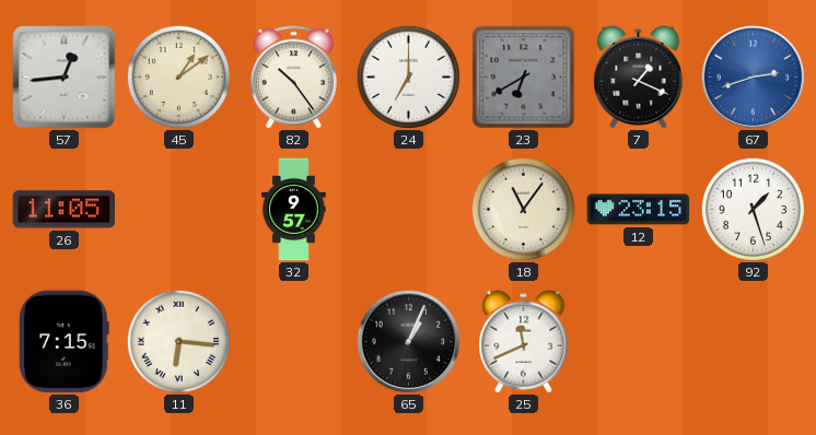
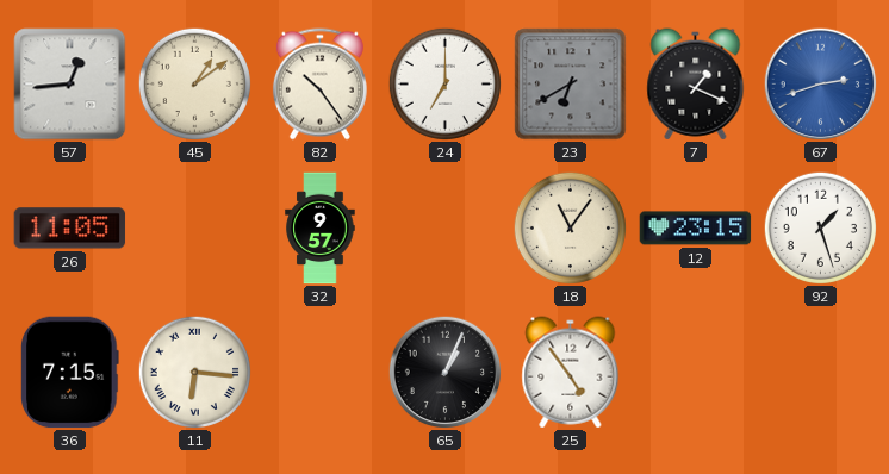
25: 11:41 -> 4:54
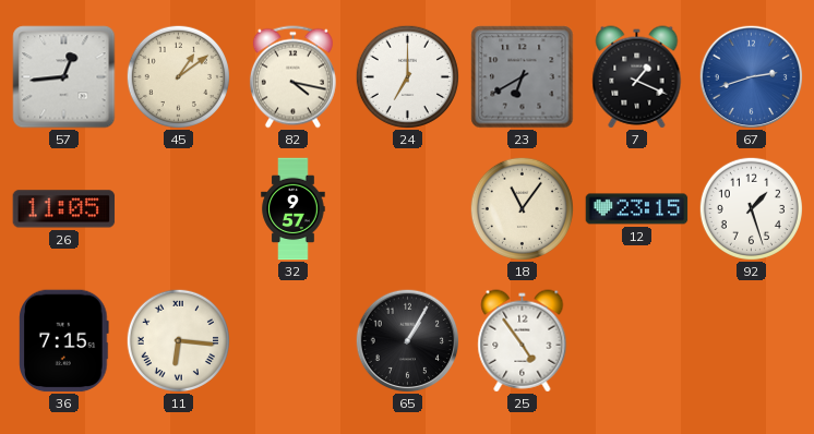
82: 10:24 -> 4:17
65: 1:04 -> 1:05
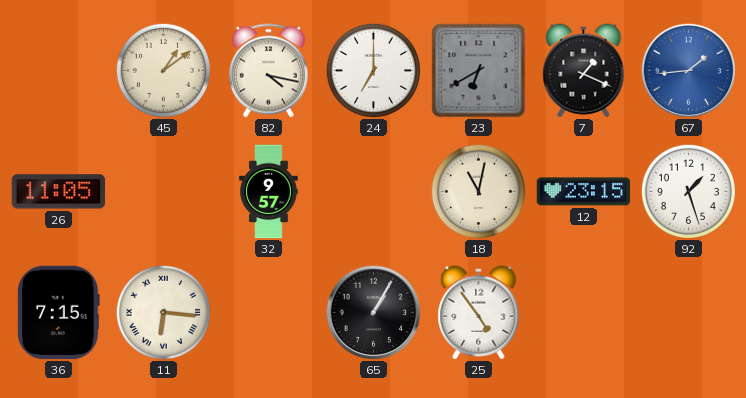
57: 12:44 -> none
67: 2:42 -> 1:44
18: 11:06 -> 11:02
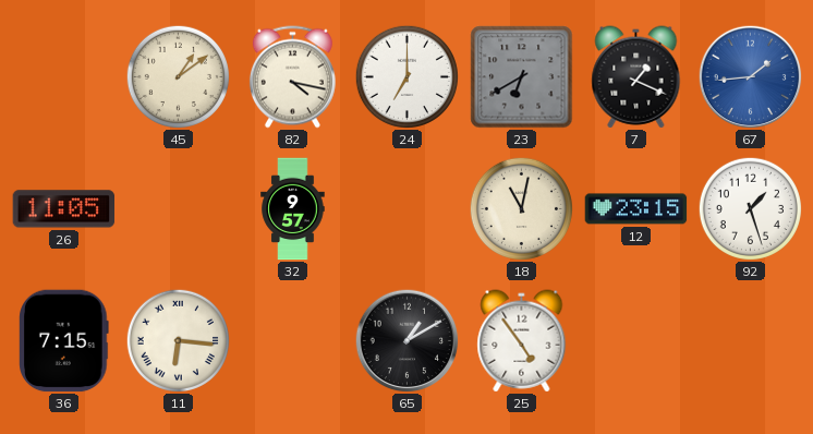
65: 1:05 -> 1:10
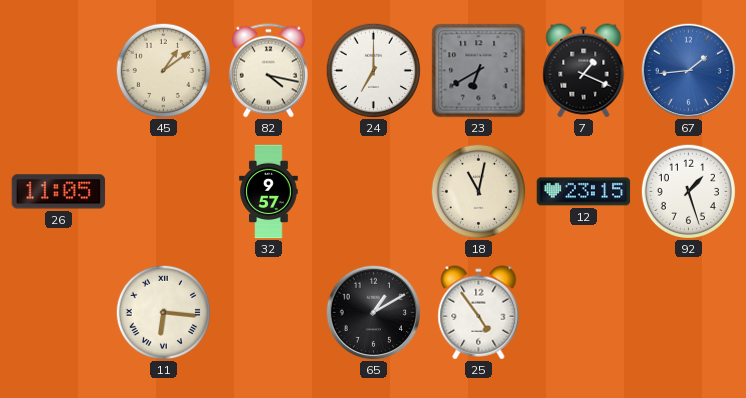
36: 7:15 -> none
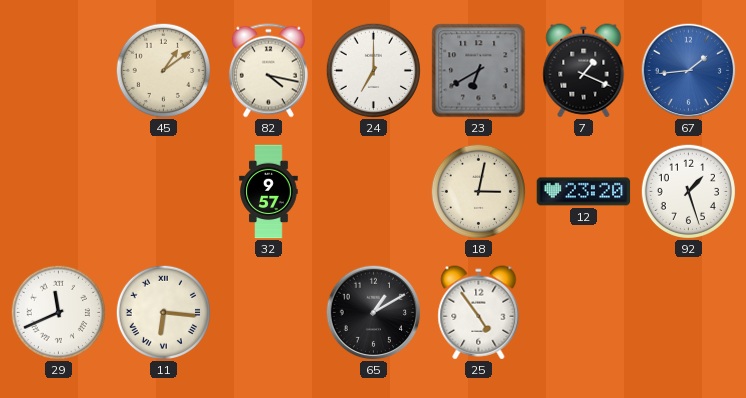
26: 11:05 -> none
18: 11:02 -> 3:02
12: 23:15 -> 23:20
29: none -> 11:41
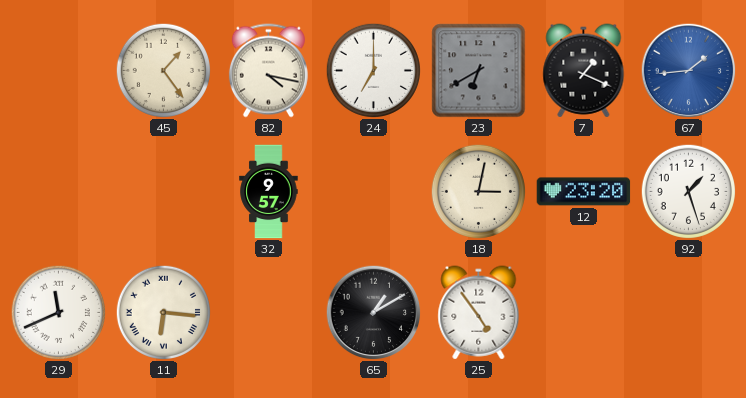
45: 1:09 -> 1:24
